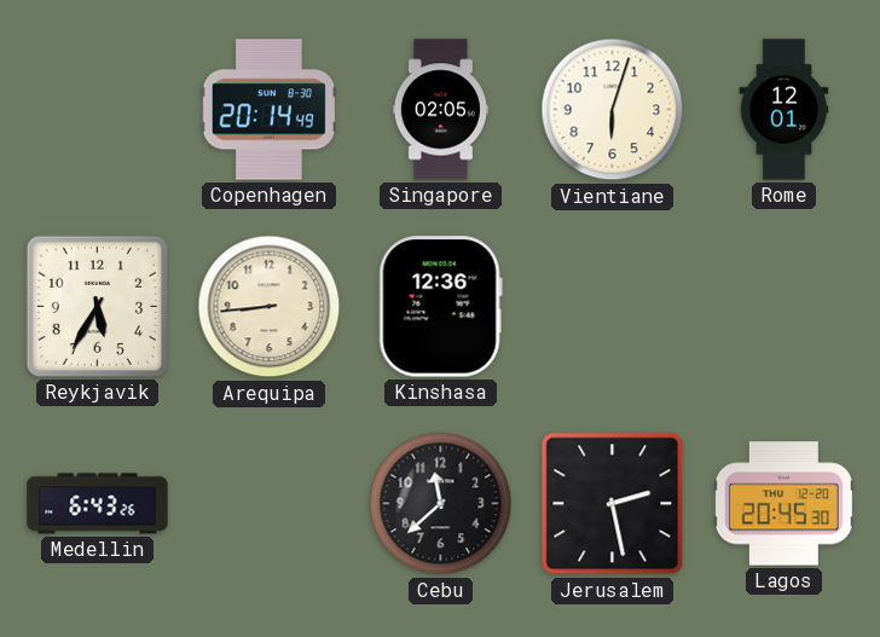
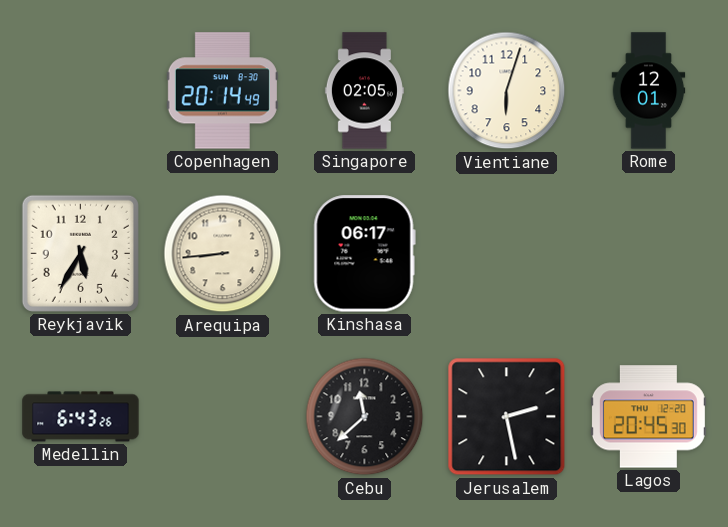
Kinshasa: 12:36 -> 06:17
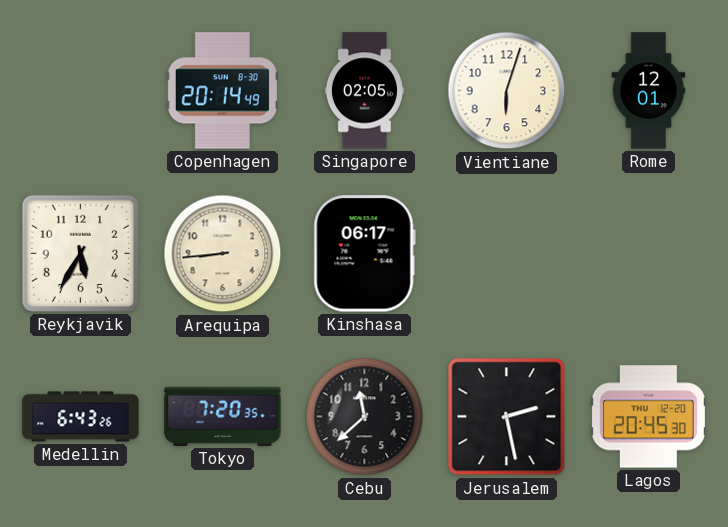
Tokyo: none -> 7:20
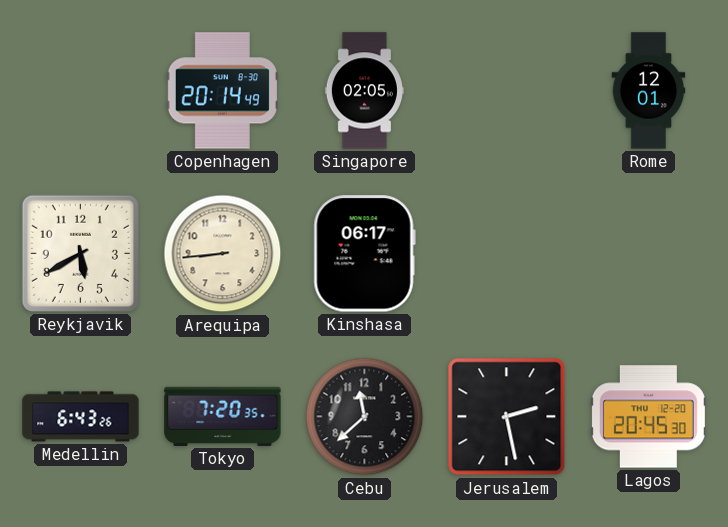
Vientiane: 6:03 -> none
Reykjavik: 5:35 -> 5:40
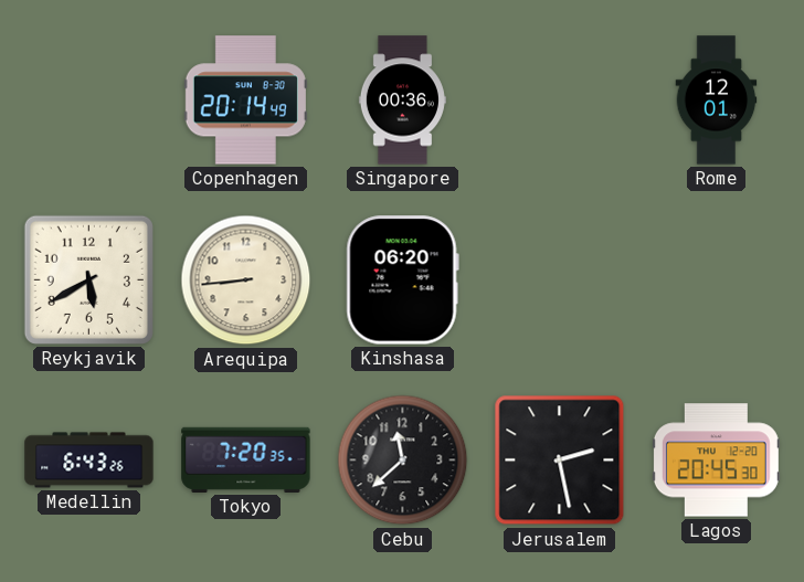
Singapore: 02:05 -> 00:36
Kinshasa: 06:17 -> 06:20
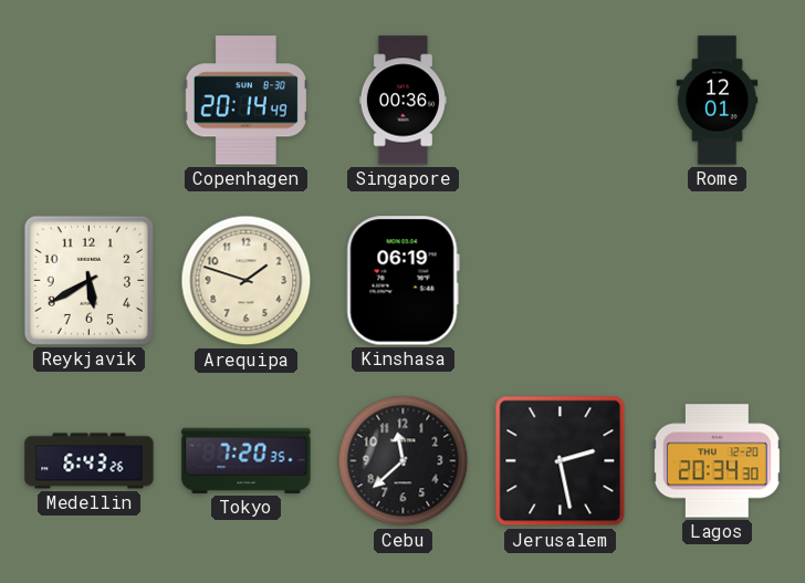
Arequipa: 8:44 -> 1:48
Kinshasa: 06:20 -> 06:19
Lagos: 20:45 -> 20:34
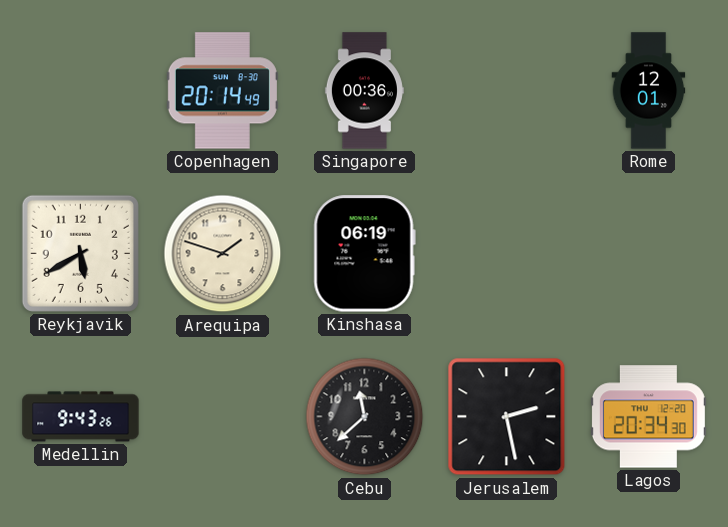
Medellin: 6:43 -> 9:43
Tokyo: 7:20 -> none
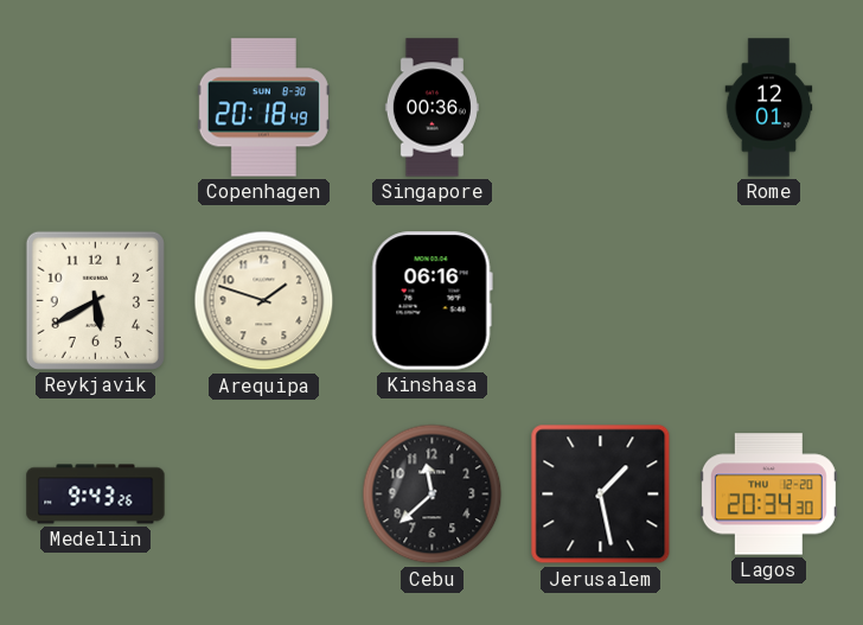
Copenhagen: 20:14 -> 20:18
Kinshasa: 06:19 -> 06:16
Jerusalem: 2:28 -> 1:28
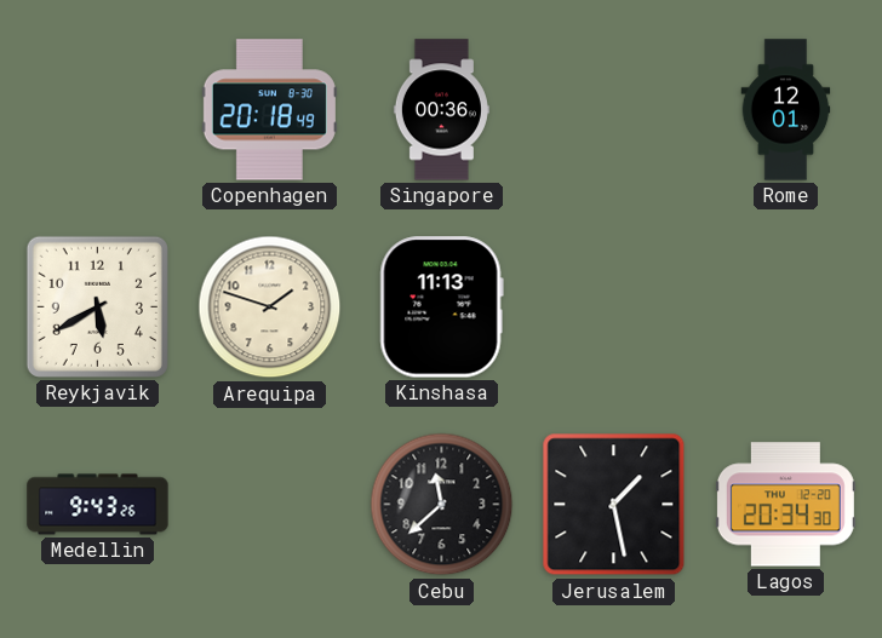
Kinshasa: 06:16 -> 11:13
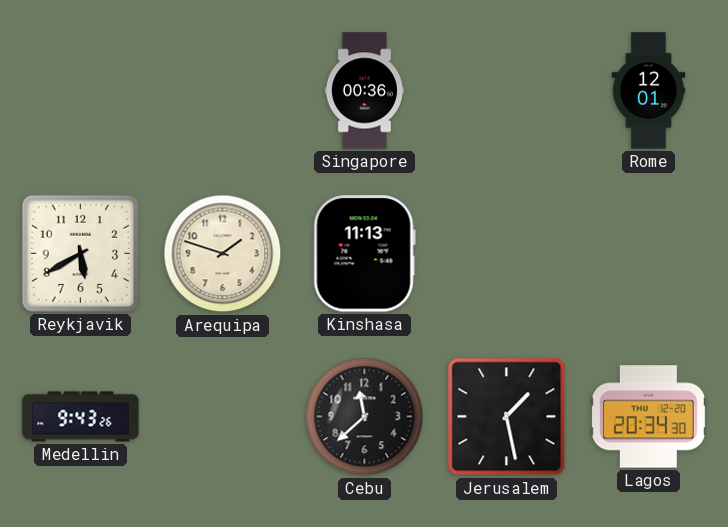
Copenhagen: 20:18 -> none
